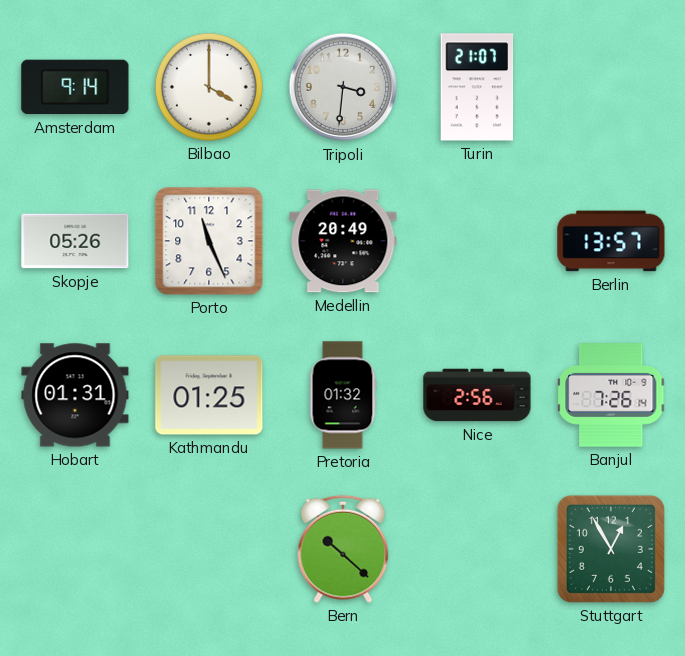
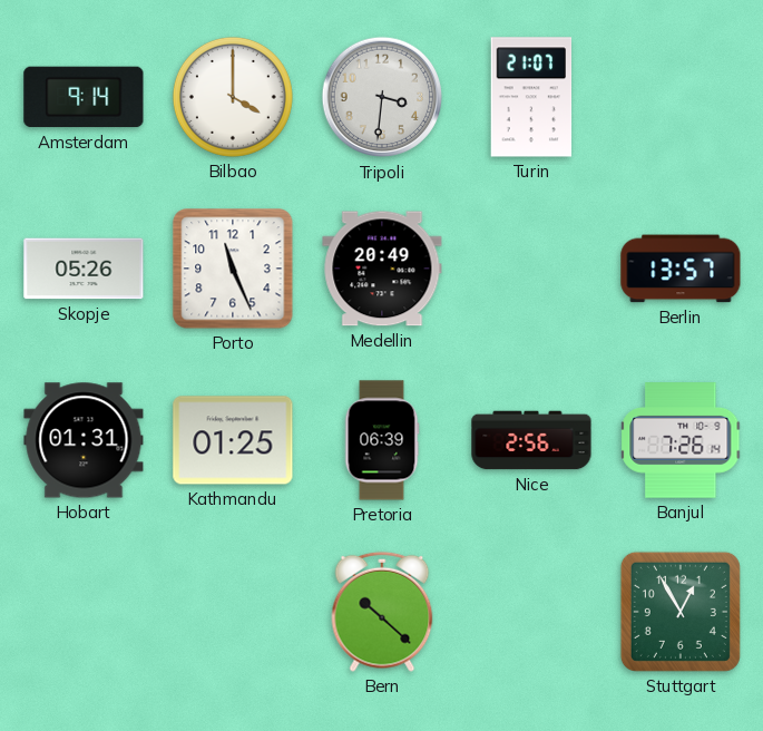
Pretoria: 01:32 -> 06:39
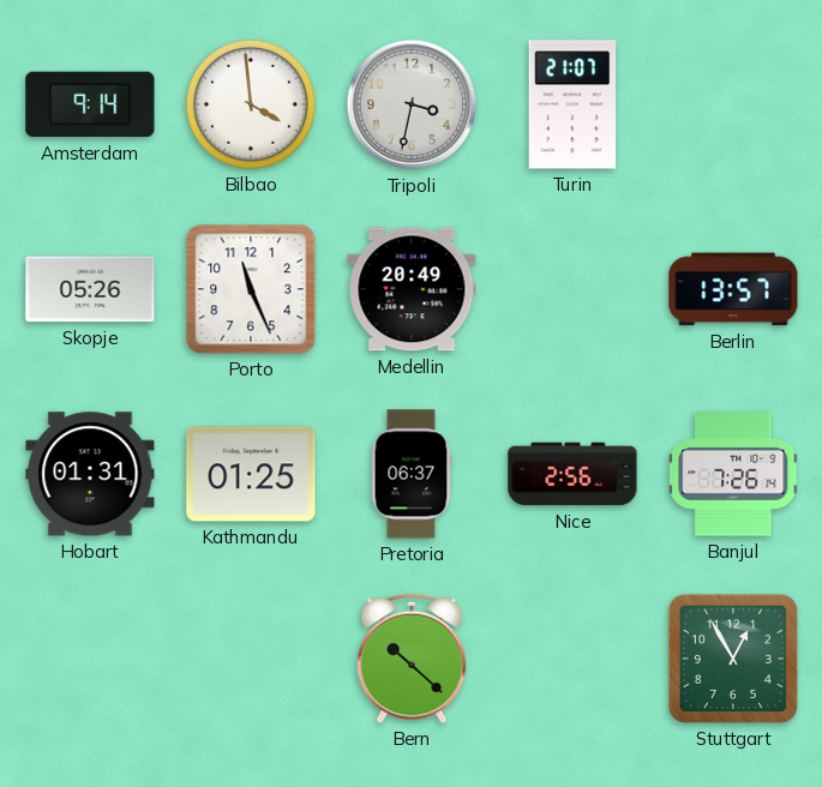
Bilbao: 4:00 -> 3:59
Tripoli: 3:31 -> 3:32
Pretoria: 06:39 -> 06:37
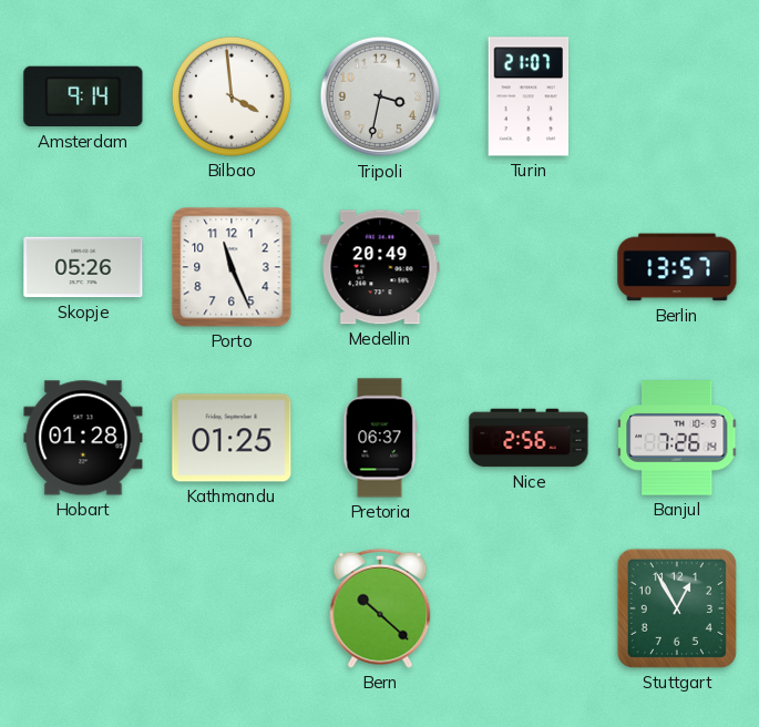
Hobart: 01:31 -> 01:28
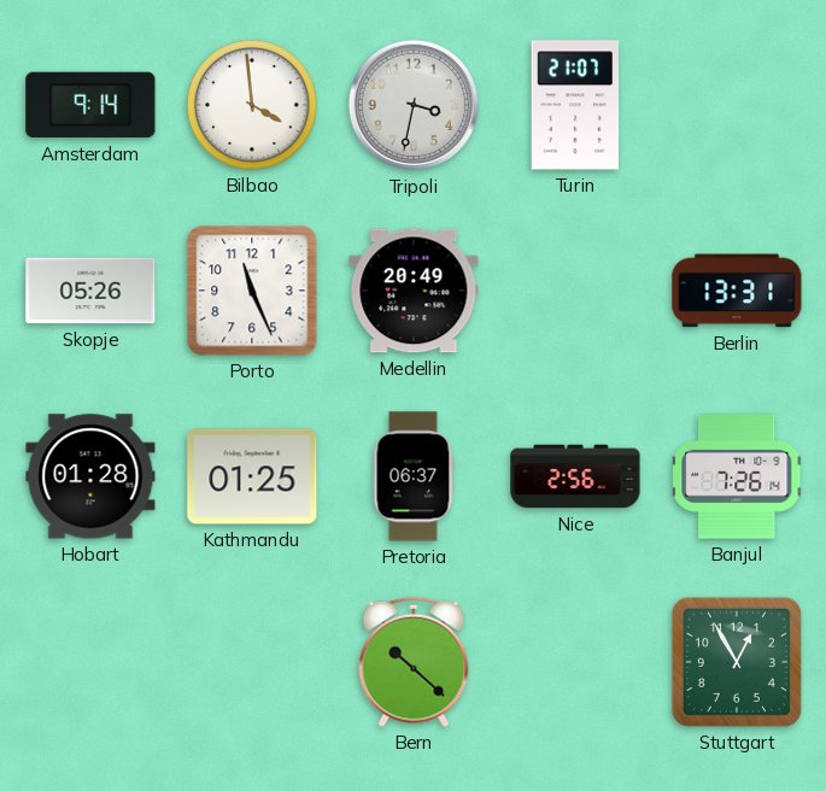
Berlin: 13:57 -> 13:31
